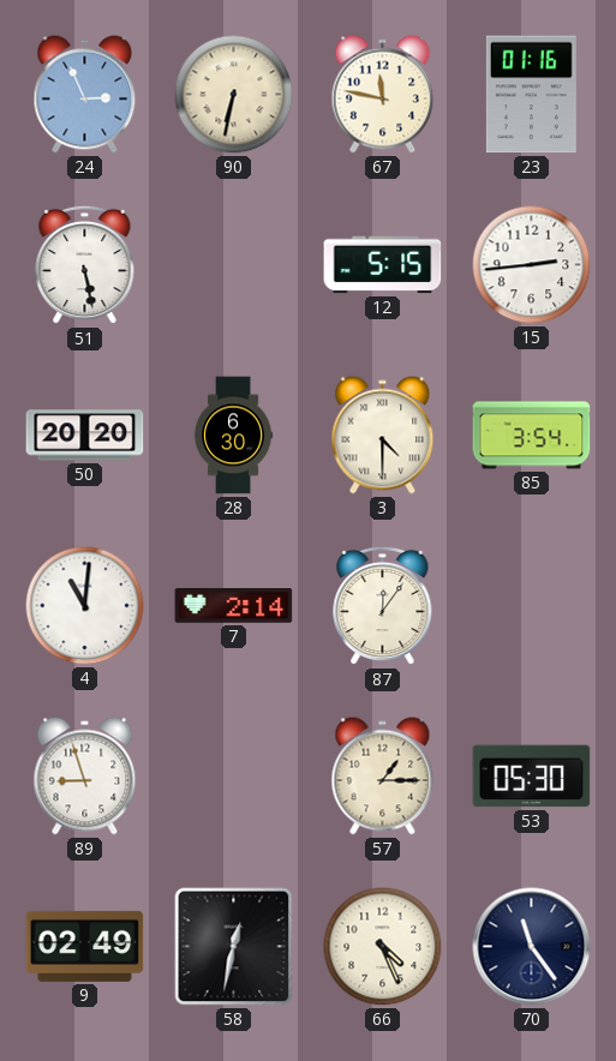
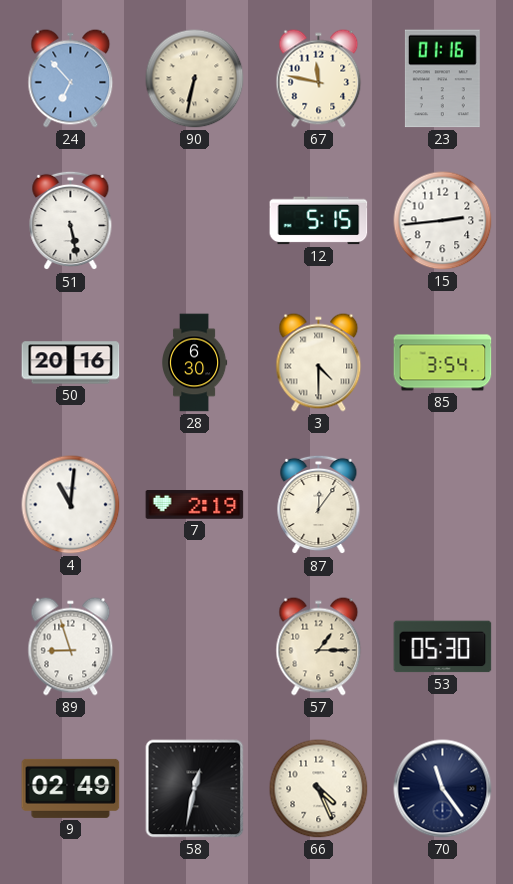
24: 2:56 -> 6:53
50: 20:20 -> 20:16
7: 2:14 -> 2:19
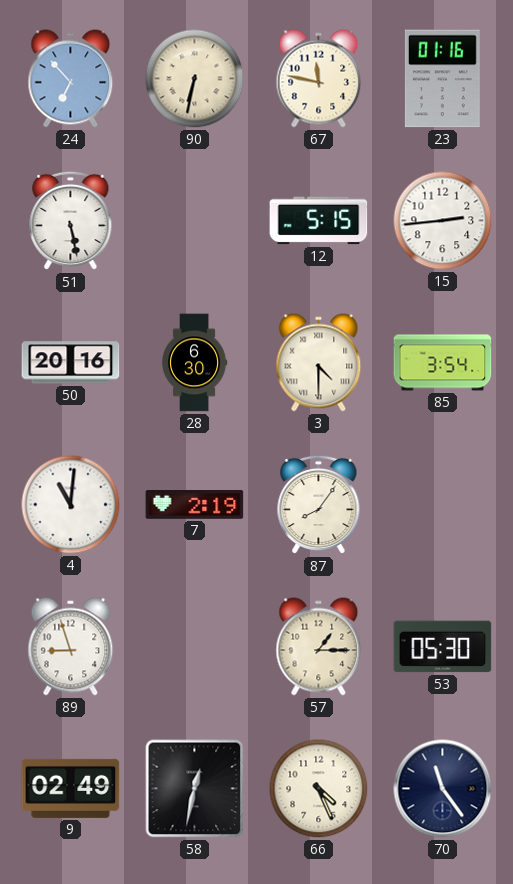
87: 12:06 -> 8:06
